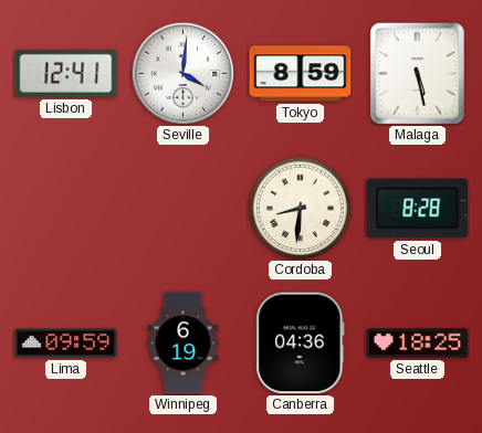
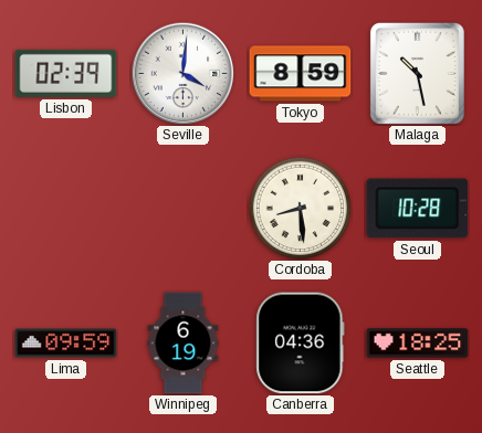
Lisbon: 12:41 -> 02:39
Malaga: 5:28 -> 10:28
Cordoba: 8:31 -> 8:29
Seoul: 8:28 -> 10:28
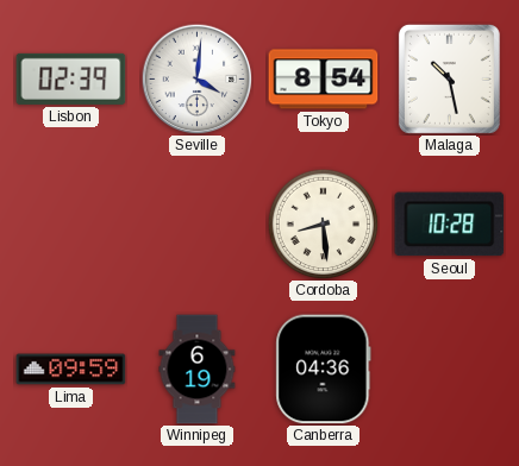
Tokyo: 8:59 -> 8:54
Seattle: 18:25 -> none
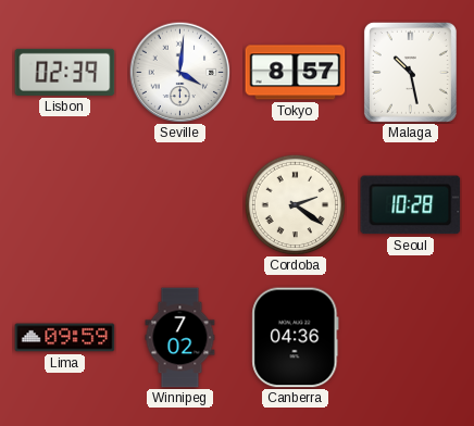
Tokyo: 8:54 -> 8:57
Cordoba: 8:29 -> 2:21
Winnipeg: 6:19 -> 7:02
